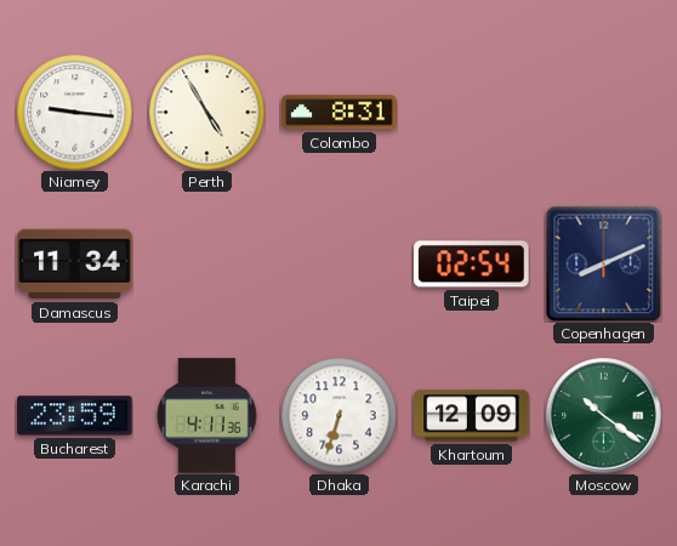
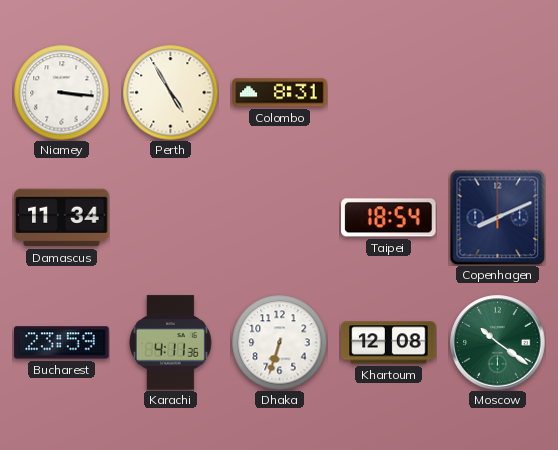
Niamey: 9:16 -> 3:16
Taipei: 02:54 -> 18:54
Khartoum: 12:09 -> 12:08
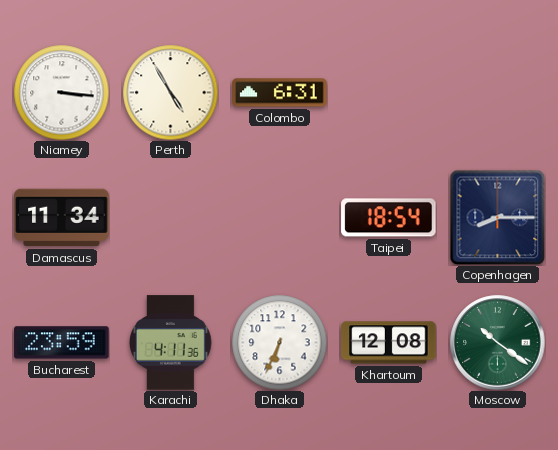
Colombo: 8:31 -> 6:31
Copenhagen: 8:11 -> 8:15
Dhaka: 6:33 -> 6:34
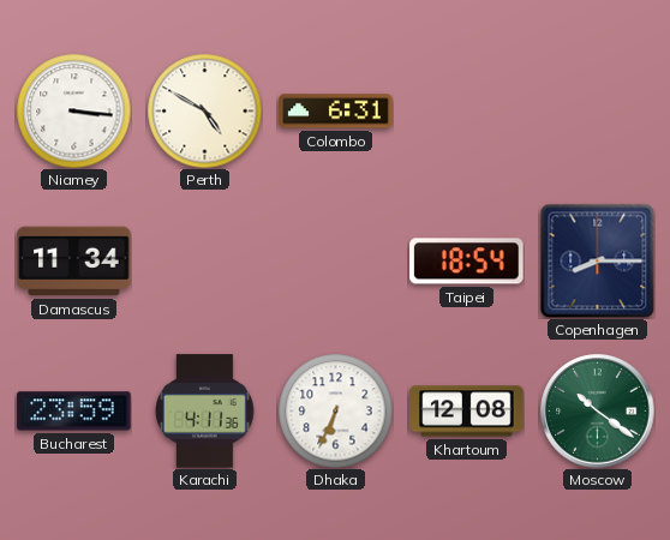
Perth: 4:55 -> 4:50
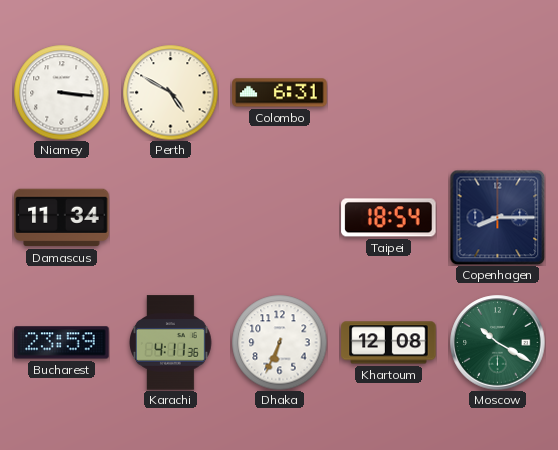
Moscow: 10:21 -> 10:20
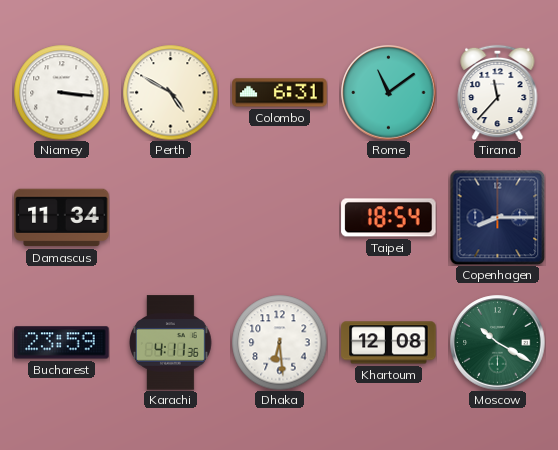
Rome: none -> 11:09
Tirana: none -> 11:37
Dhaka: 6:34 -> 6:29
